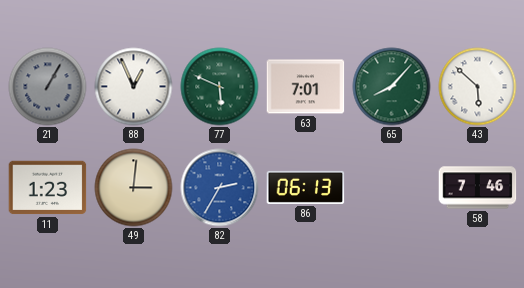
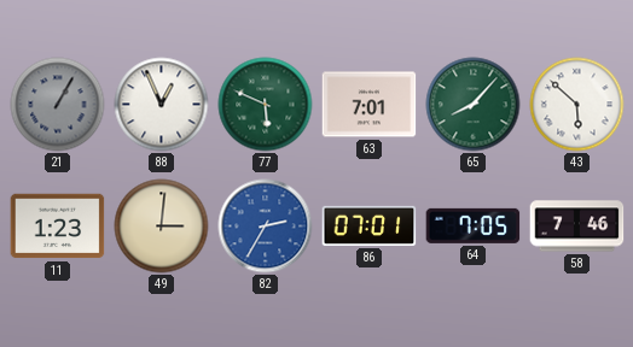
86: 06:13 -> 07:01
64: none -> 7:05
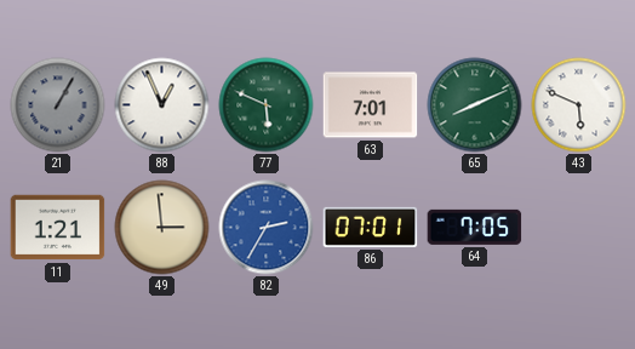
65: 8:07 -> 8:11
43: 5:52 -> 5:49
11: 1:23 -> 1:21
49: 3:01 -> 2:59
58: 7:46 -> none
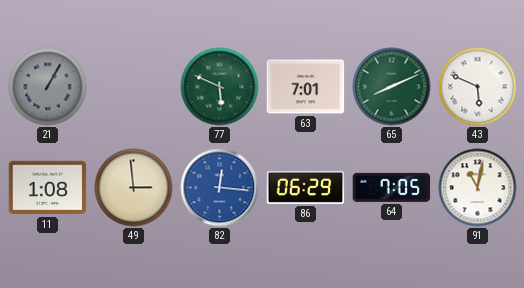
88: 12:56 -> none
11: 1:21 -> 1:08
82: 2:35 -> 12:16
86: 07:01 -> 06:29
91: none -> 11:02
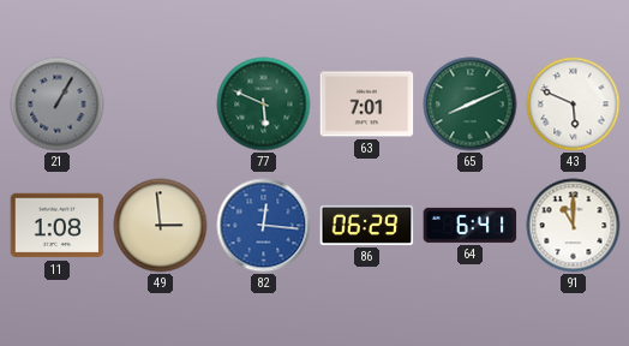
64: 7:05 -> 6:41
91: 11:02 -> 11:00
